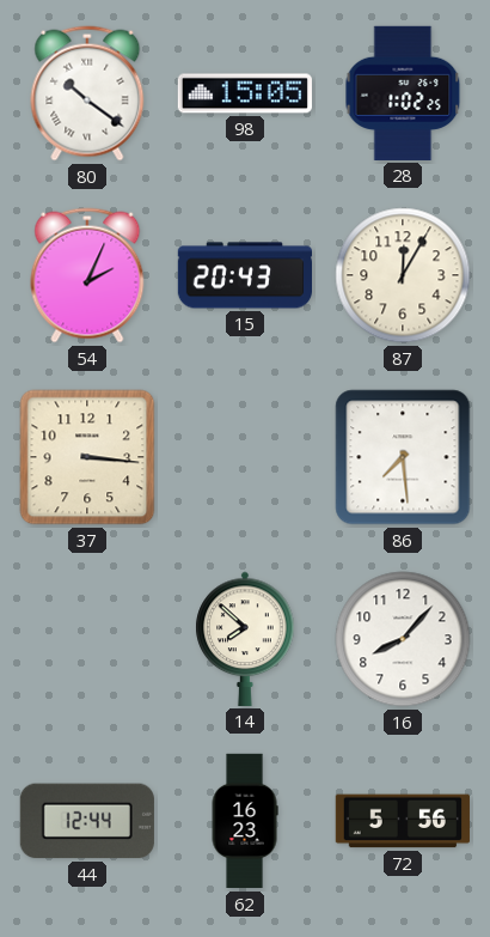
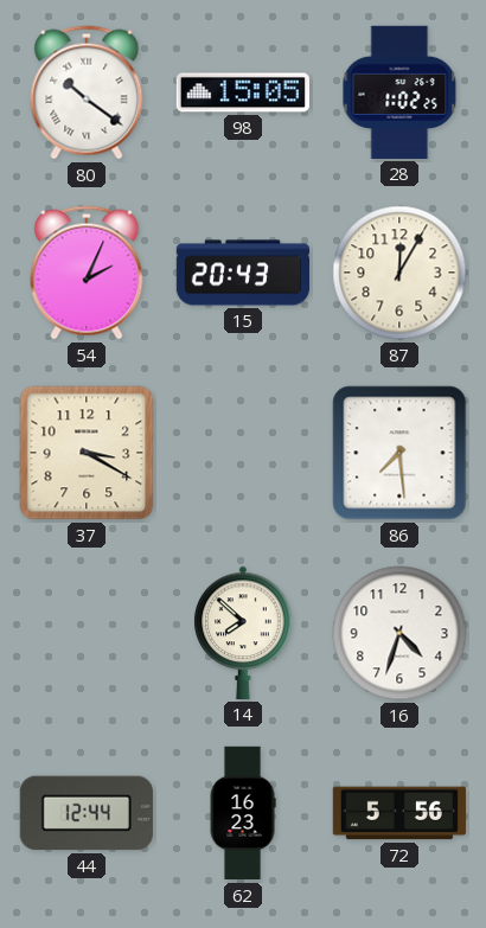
37: 3:16 -> 3:20
16: 8:07 -> 4:33
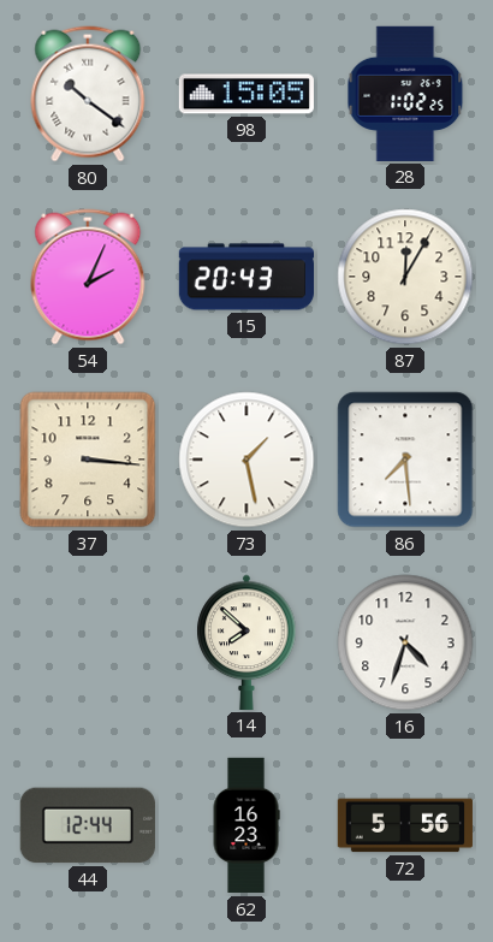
37: 3:20 -> 3:16
73: none -> 1:28
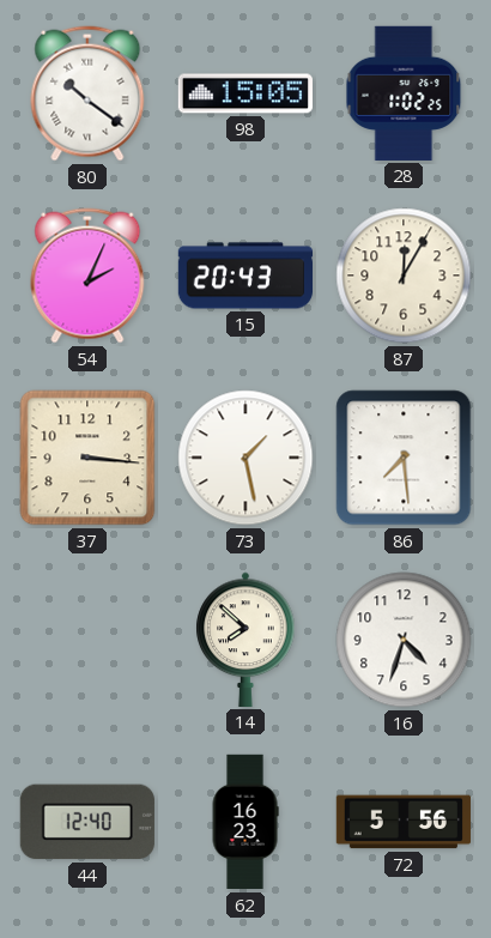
44: 12:44 -> 12:40
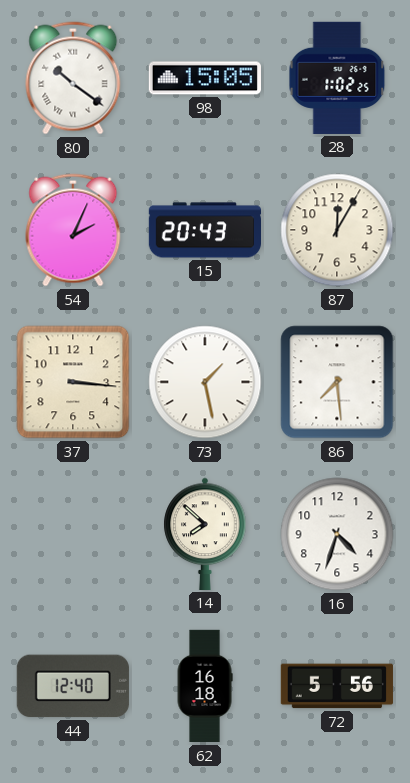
62: 16:23 -> 16:18
